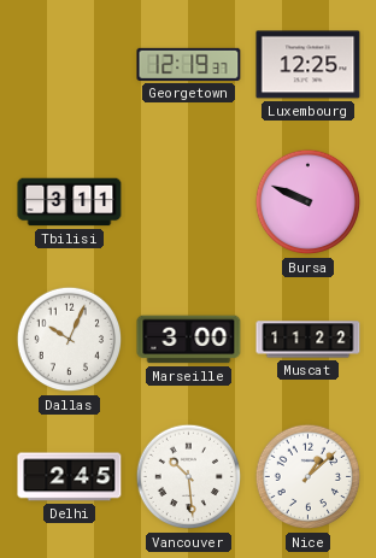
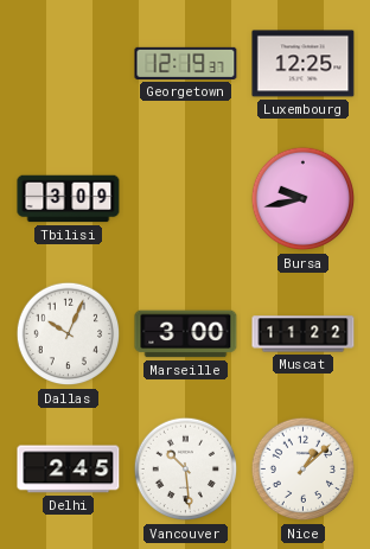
Tbilisi: 3:11 -> 3:09
Bursa: 9:49 -> 9:43
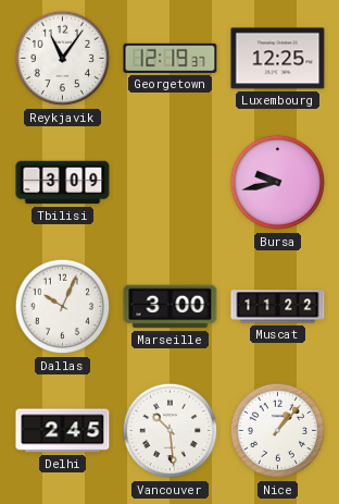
Reykjavik: none -> 11:06
Nice: 1:08 -> 1:07
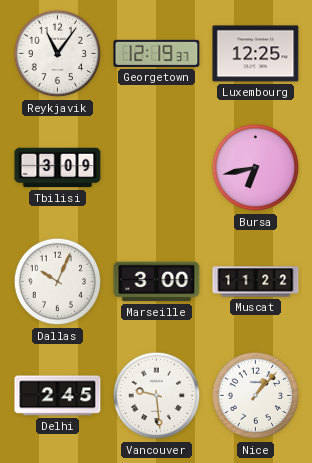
Bursa: 9:43 -> 6:43
Vancouver: 10:29 -> 9:29
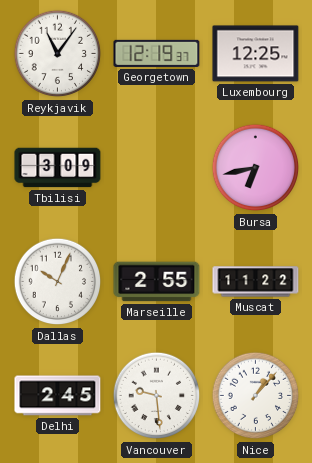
Marseille: 3:00 -> 2:55
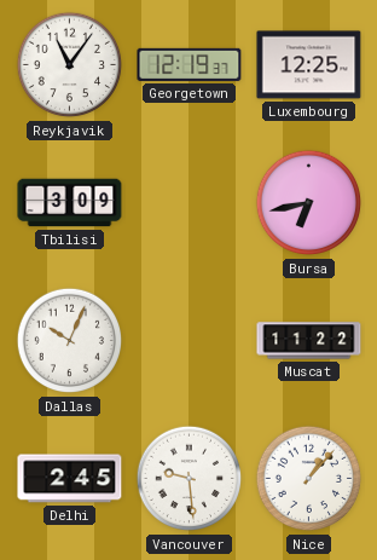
Marseille: 2:55 -> none
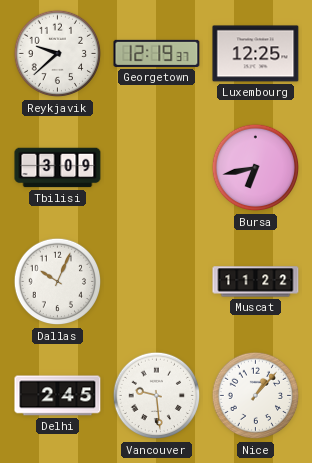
Reykjavik: 11:06 -> 9:38
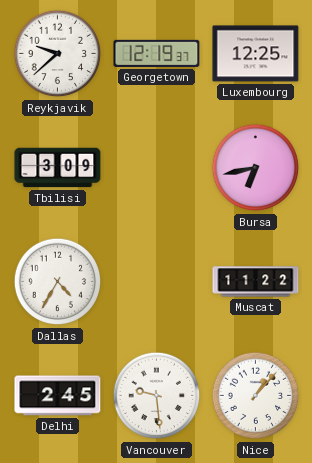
Dallas: 10:04 -> 4:35
